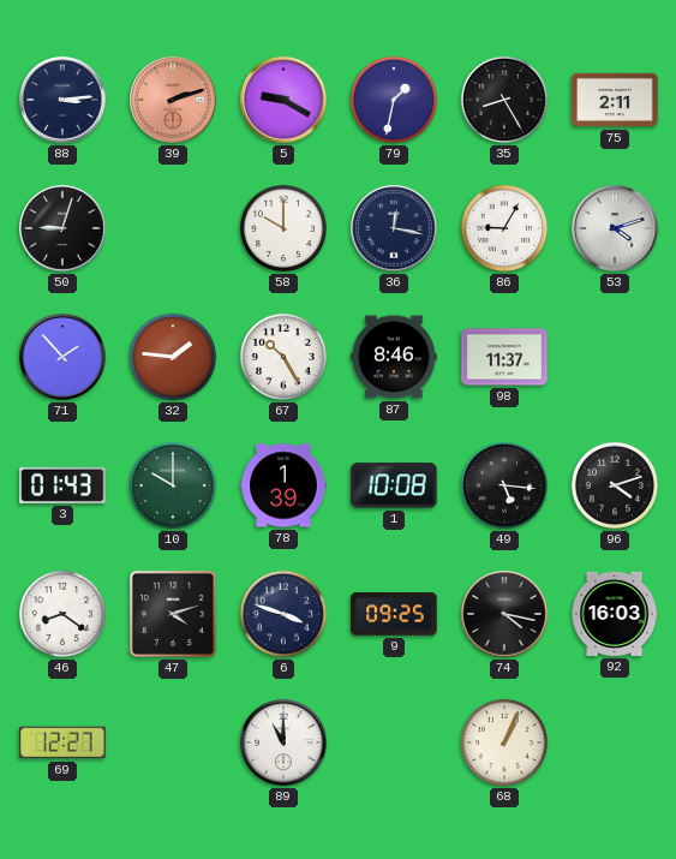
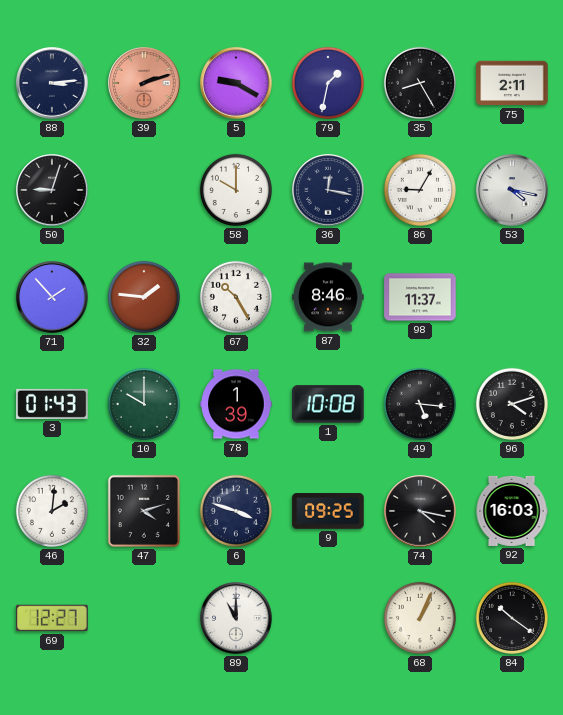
53: 4:12 -> 4:17
46: 8:21 -> 2:01
84: none -> 10:21
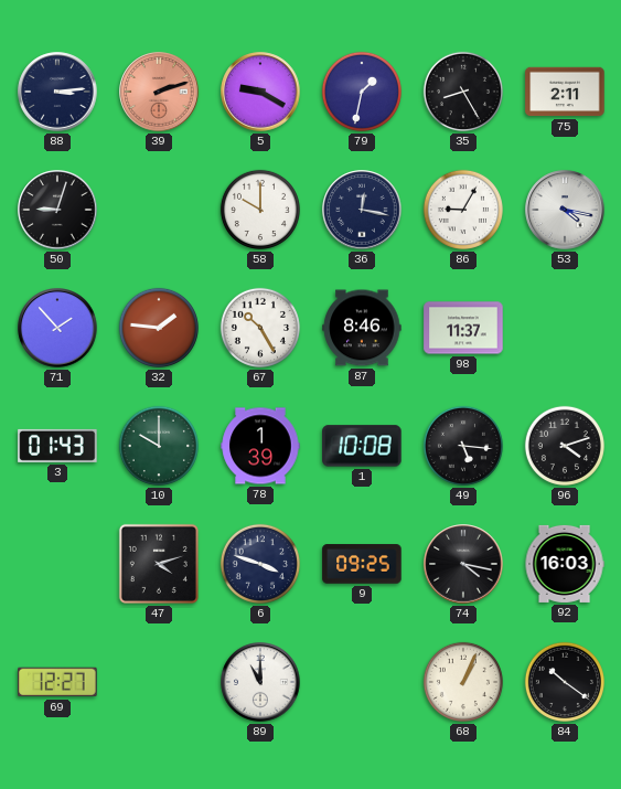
46: 2:01 -> none
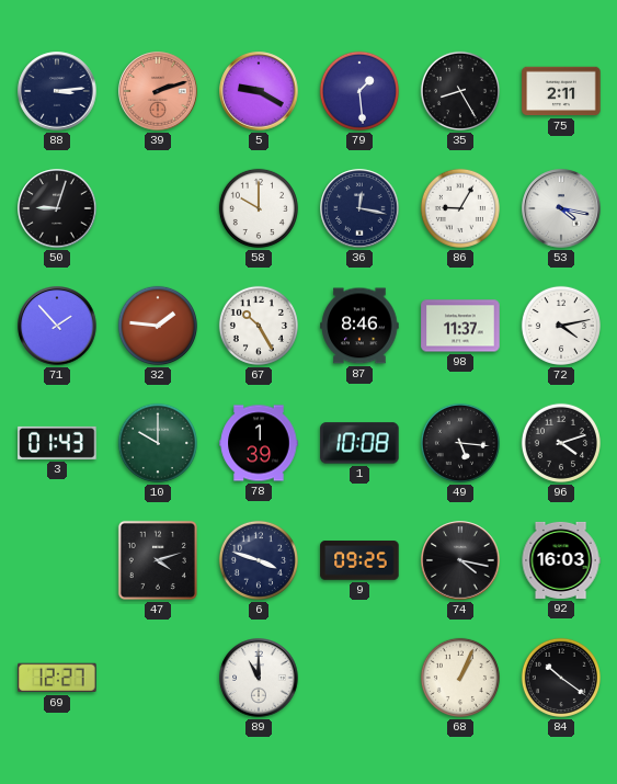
79: 1:32 -> 1:29
72: none -> 4:13
